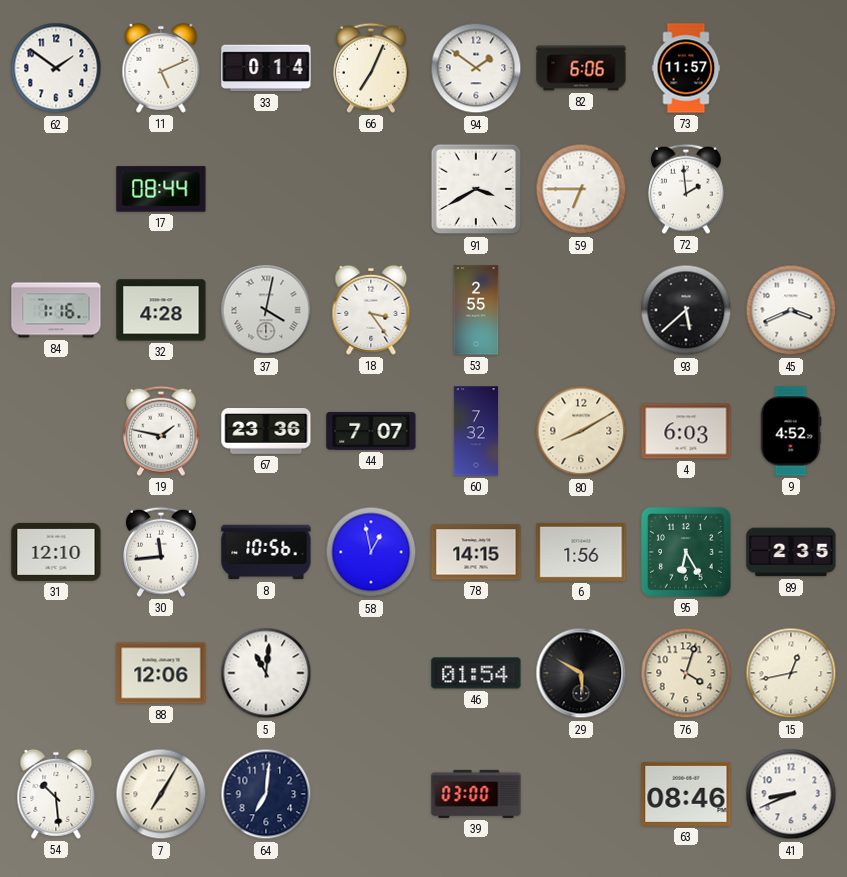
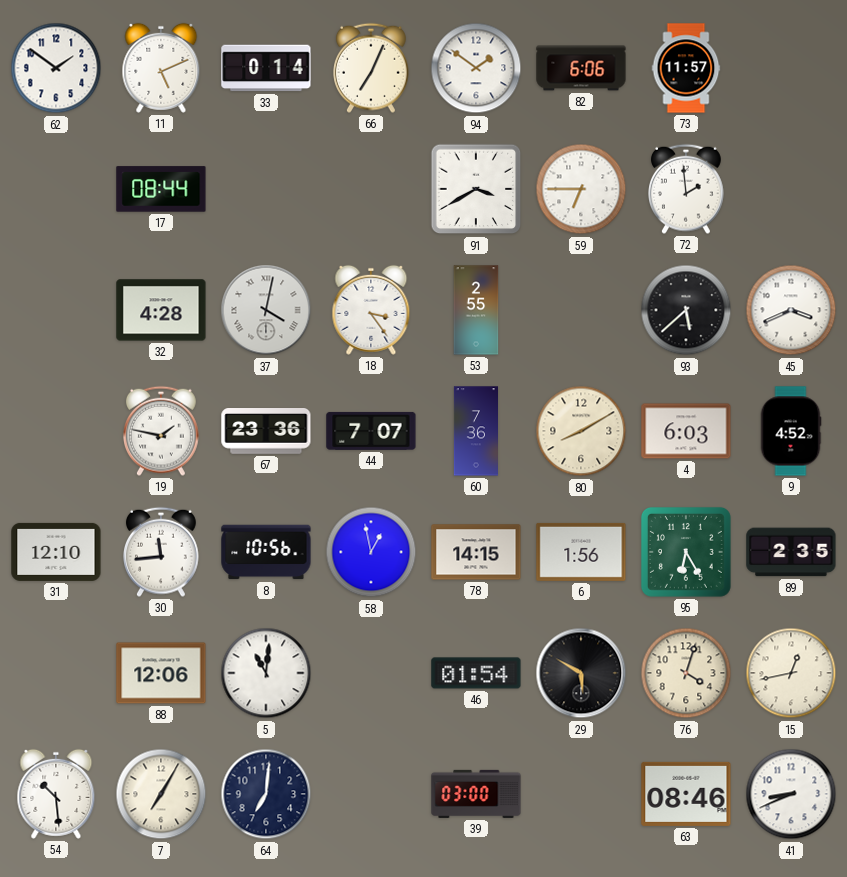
84: 1:16 -> none
60: 7:32 -> 7:36
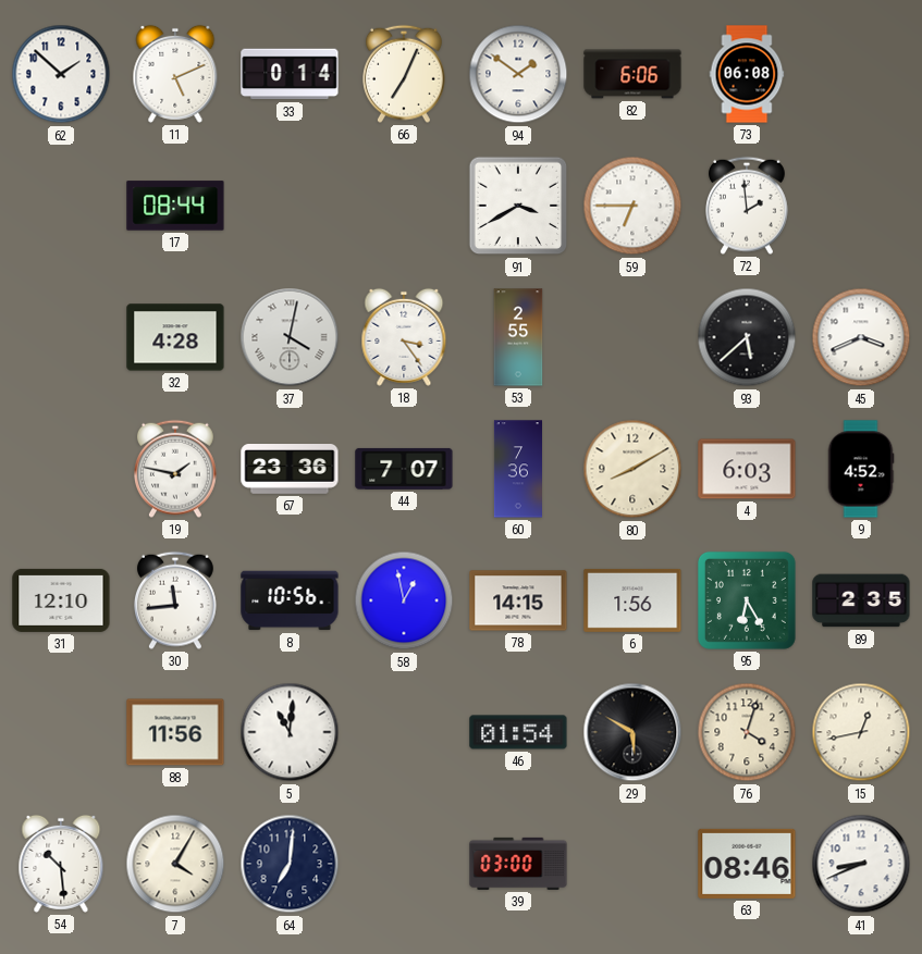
62: 1:51 -> 1:52
73: 11:57 -> 06:08
88: 12:06 -> 11:56
7: 7:05 -> 4:05
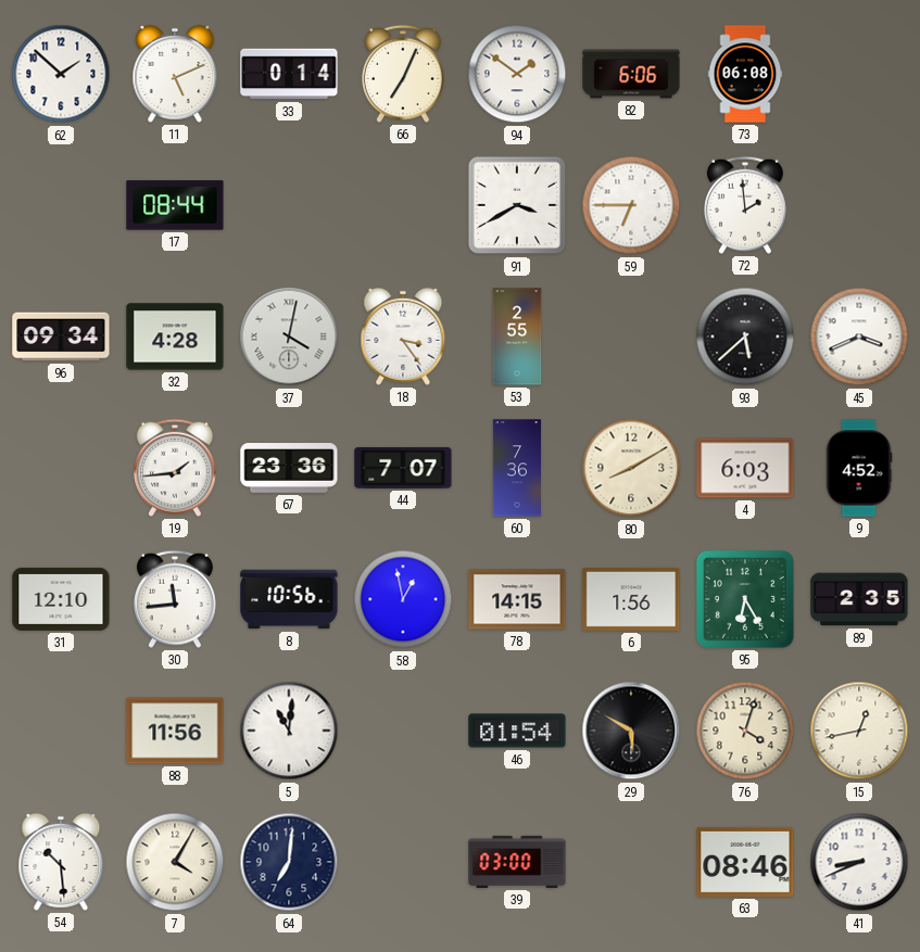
96: none -> 09:34
19: 1:47 -> 1:44
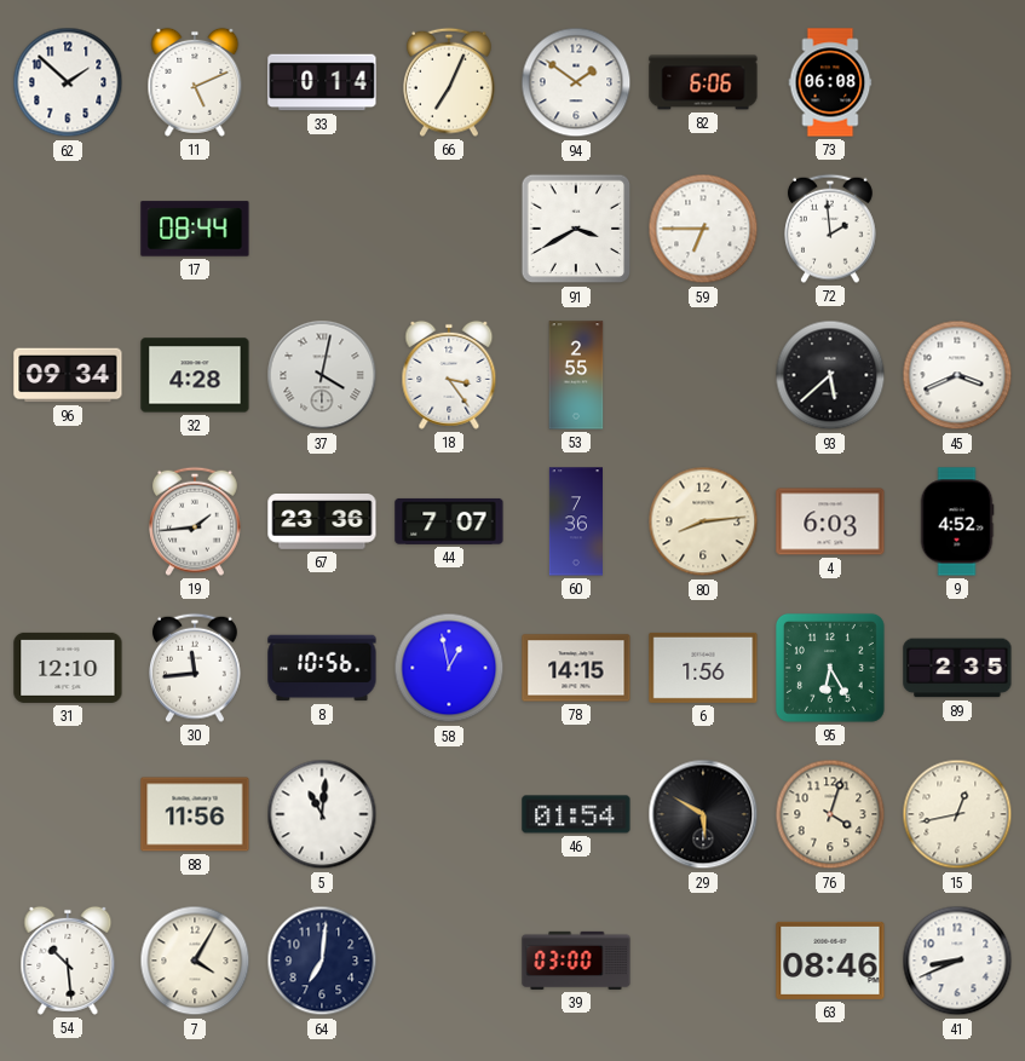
80: 8:10 -> 8:14
